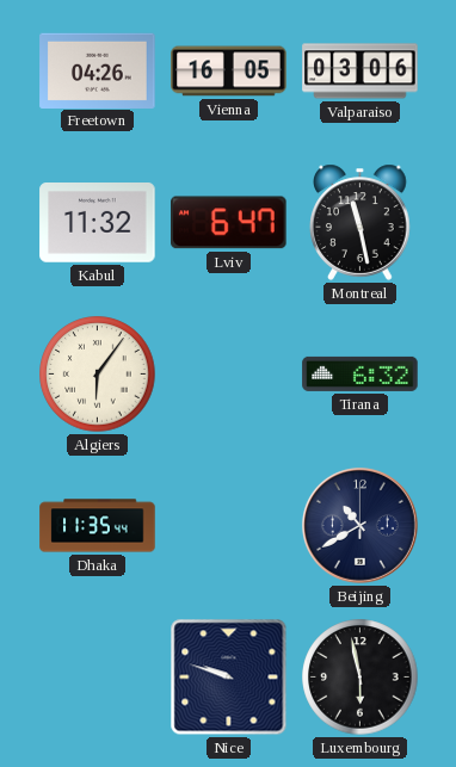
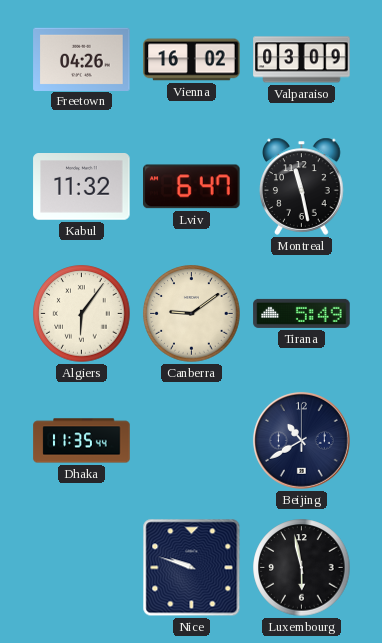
Vienna: 16:05 -> 16:02
Valparaiso: 03:06 -> 03:09
Canberra: none -> 9:09
Tirana: 6:32 -> 5:49
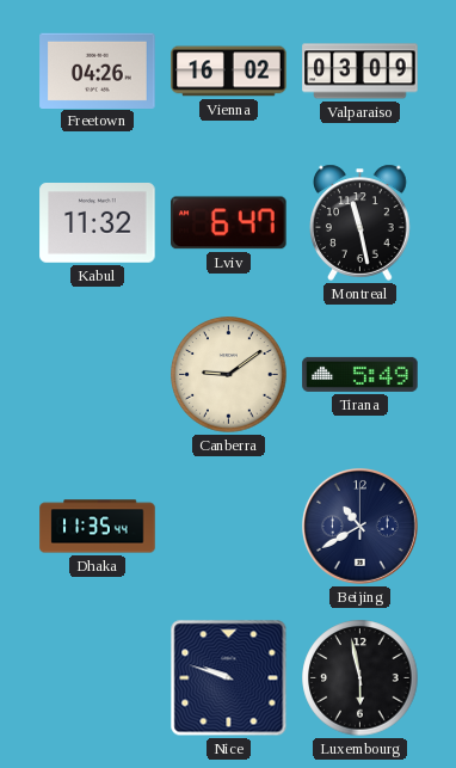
Algiers: 6:06 -> none
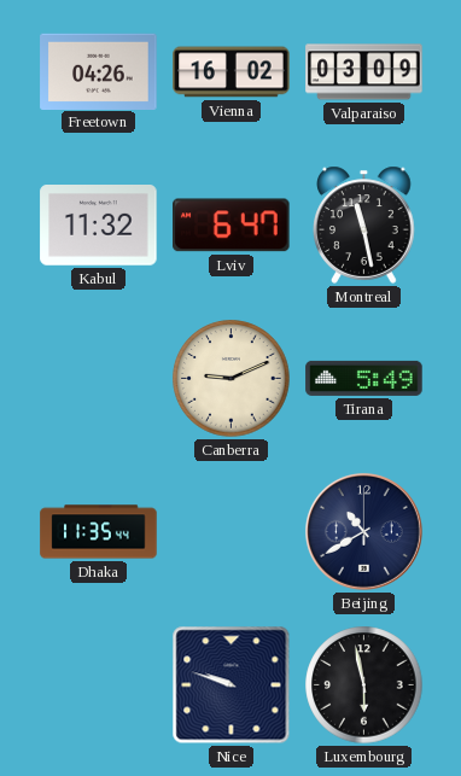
Canberra: 9:09 -> 9:11
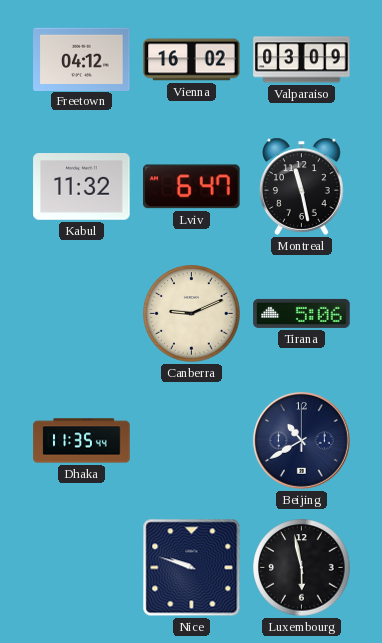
Freetown: 04:26 -> 04:12
Tirana: 5:49 -> 5:06
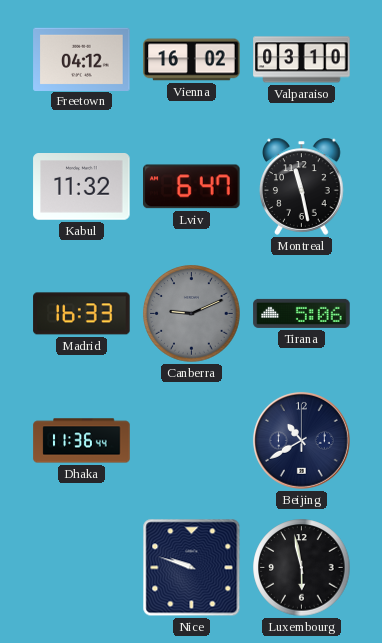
Valparaiso: 03:09 -> 03:10
Madrid: none -> 16:33
Canberra dial: cream -> grey
Dhaka: 11:35 -> 11:36
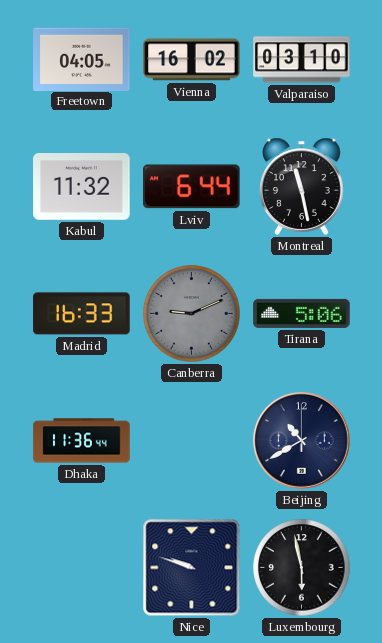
Freetown: 04:12 -> 04:05
Lviv: 6:47 -> 6:44
